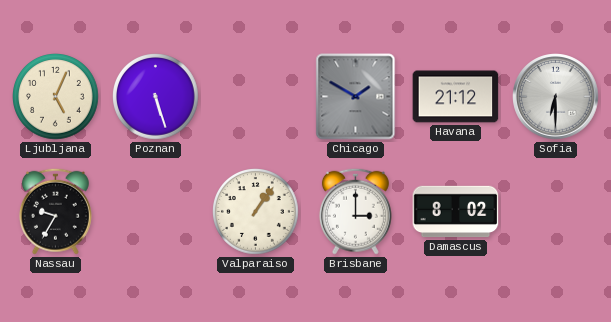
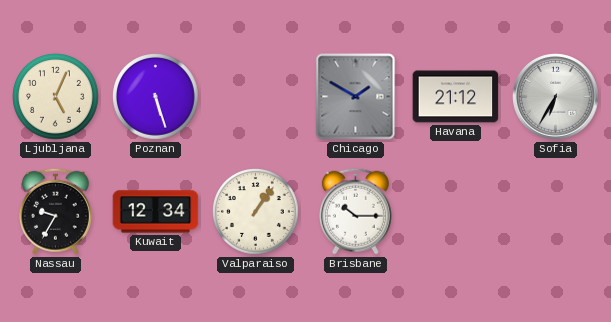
Sofia: 6:30 -> 6:35
Kuwait: none -> 12:34
Brisbane: 3:00 -> 10:15
Damascus: 8:02 -> none
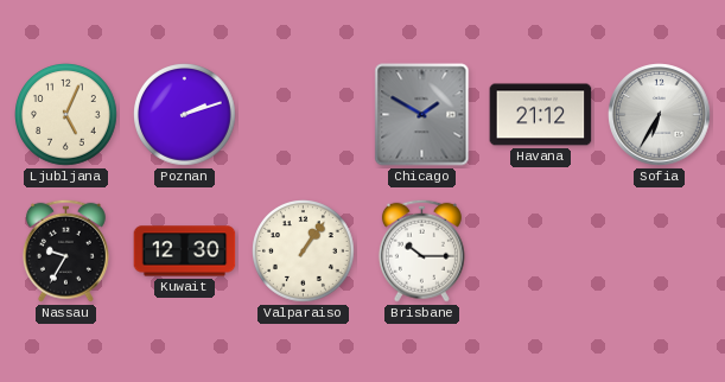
Poznan: 5:27 -> 2:12
Kuwait: 12:34 -> 12:30
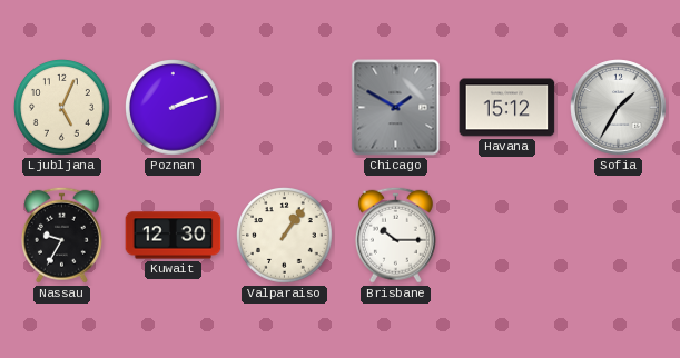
Havana: 21:12 -> 15:12
Sofia: 6:35 -> 1:35
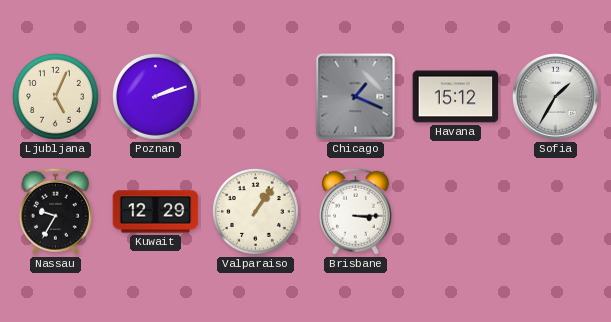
Chicago: 1:50 -> 1:19
Kuwait: 12:30 -> 12:29
Brisbane: 10:15 -> 3:15
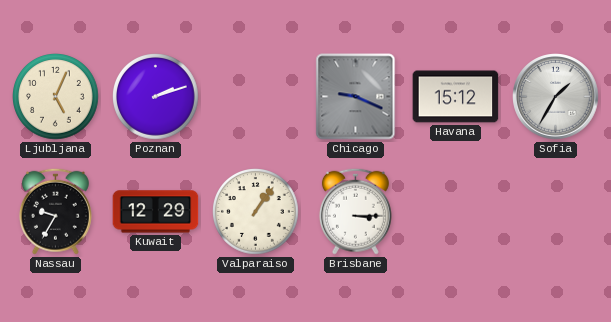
Chicago: 1:19 -> 9:19
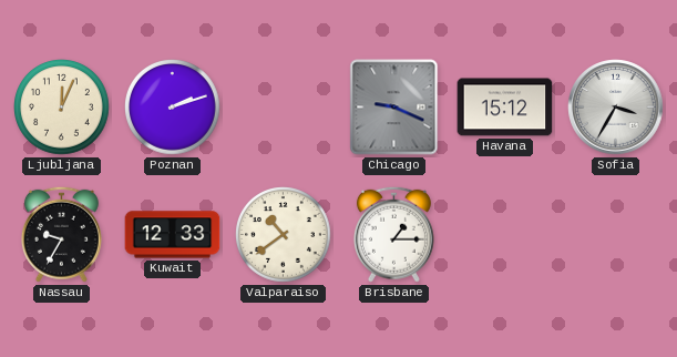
Ljubljana: 5:04 -> 12:04
Sofia: 1:35 -> 3:35
Kuwait: 12:29 -> 12:33
Valparaiso: 1:06 -> 10:39
Brisbane: 3:15 -> 1:15
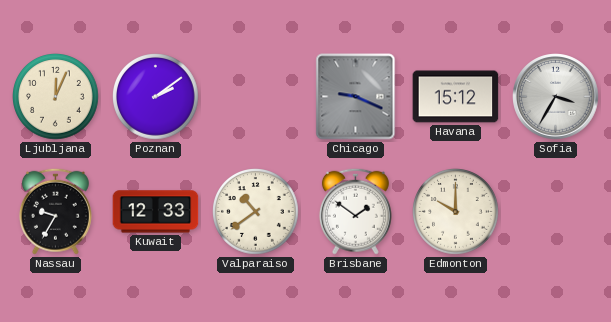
Poznan: 2:12 -> 2:09
Brisbane: 1:15 -> 1:51
Edmonton: none -> 10:00
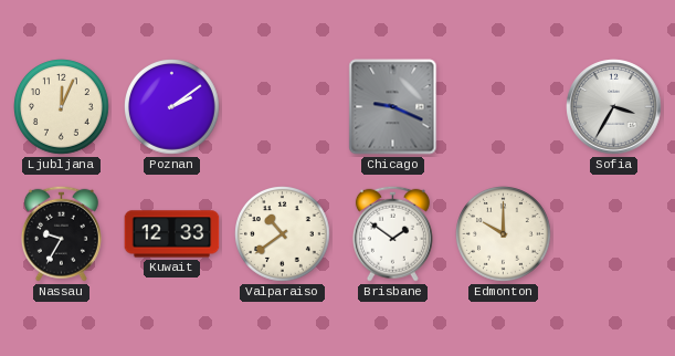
Havana: 15:12 -> none
